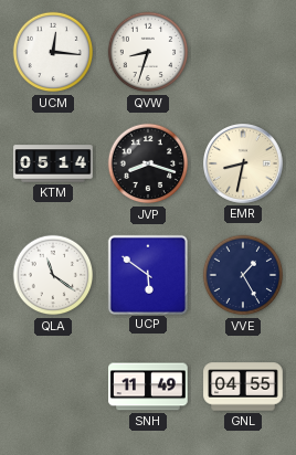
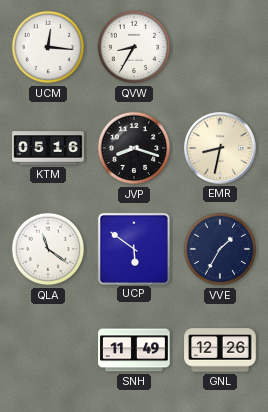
QVW: 8:33 -> 8:35
KTM: 05:14 -> 05:16
VVE: 1:25 -> 1:35
GNL: 04:55 -> 12:26
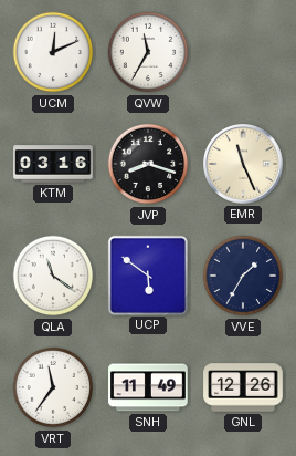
UCM: 12:16 -> 12:11
QVW: 8:35 -> 11:35
KTM: 05:16 -> 03:16
EMR: 8:32 -> 11:26
VRT: none -> 11:36
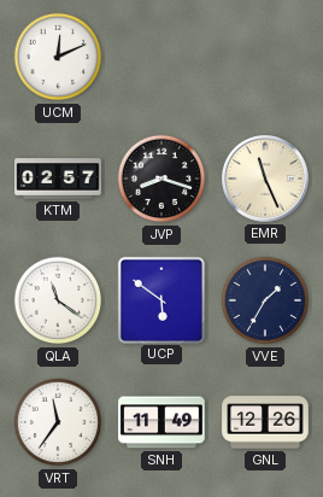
QVW: 11:35 -> none
KTM: 03:16 -> 02:57
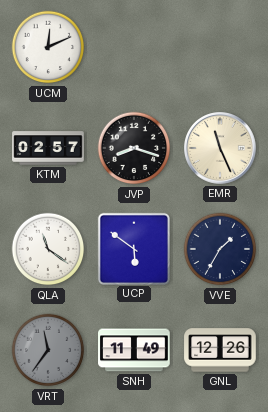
VRT dial: white -> grey
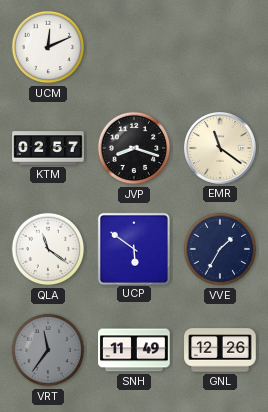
EMR: 11:26 -> 11:21
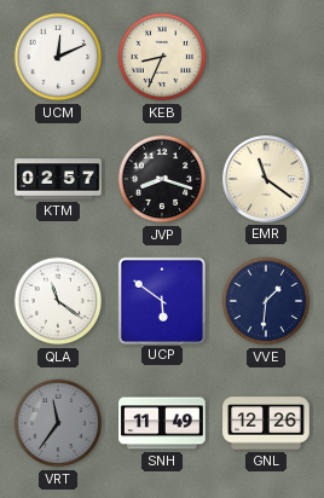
KEB: none -> 8:34
VVE: 1:35 -> 1:31
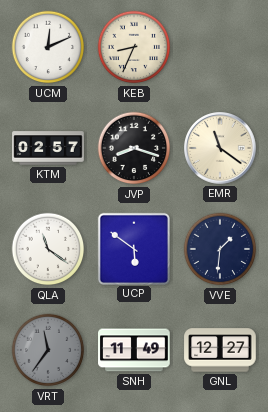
GNL: 12:26 -> 12:27
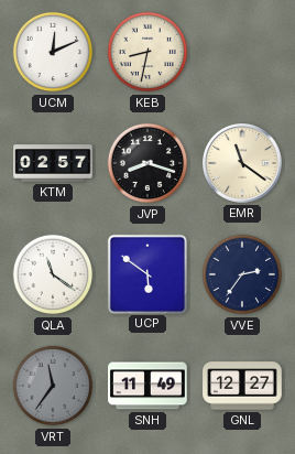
KEB: 8:34 -> 8:32
VVE: 1:31 -> 2:36
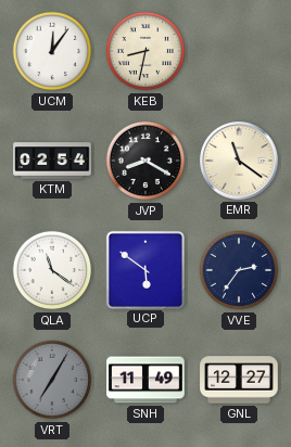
UCM: 12:11 -> 12:06
KTM: 02:57 -> 02:54
JVP: 8:18 -> 8:20
VRT: 11:36 -> 7:05
